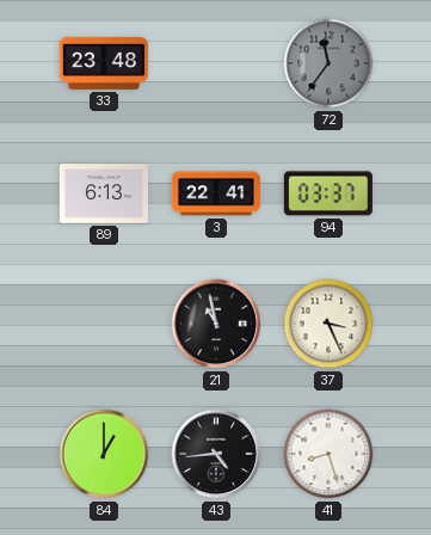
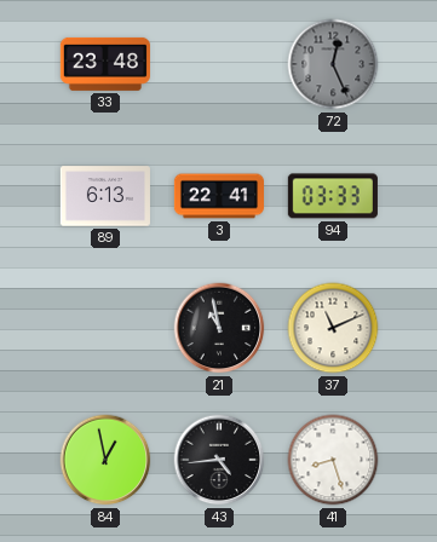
72: 11:36 -> 12:26
94: 03:37 -> 03:33
37: 3:26 -> 11:11
84: 1:00 -> 12:58
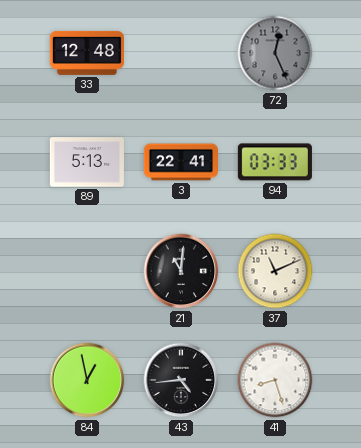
33: 23:48 -> 12:48
89: 6:13 -> 5:13
21: 10:58 -> 11:01
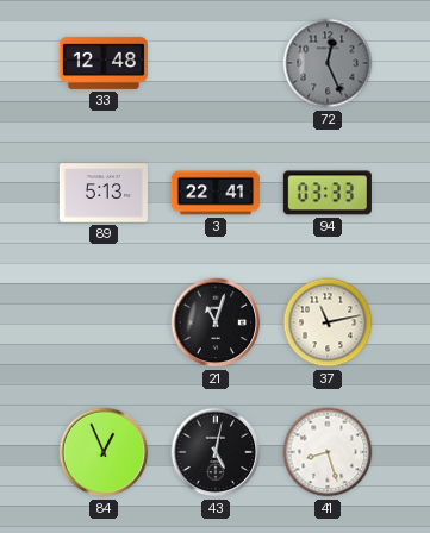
21: 11:01 -> 11:03
37: 11:11 -> 11:13
84: 12:58 -> 12:56
43: 4:44 -> 5:02
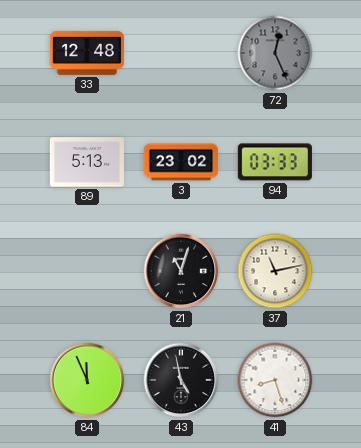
3: 22:41 -> 23:02
84: 12:56 -> 11:56
43: 5:02 -> 4:58
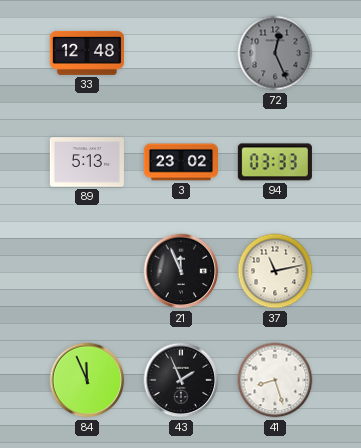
21: 11:03 -> 11:56
43: 4:58 -> 1:56
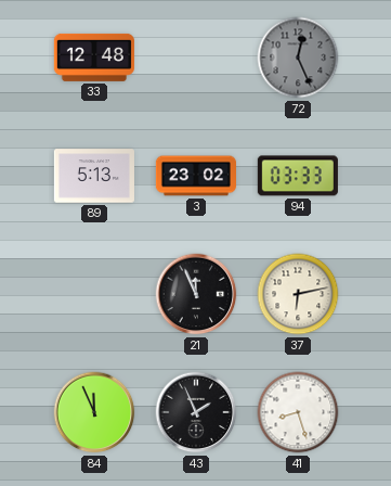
37: 11:13 -> 6:13
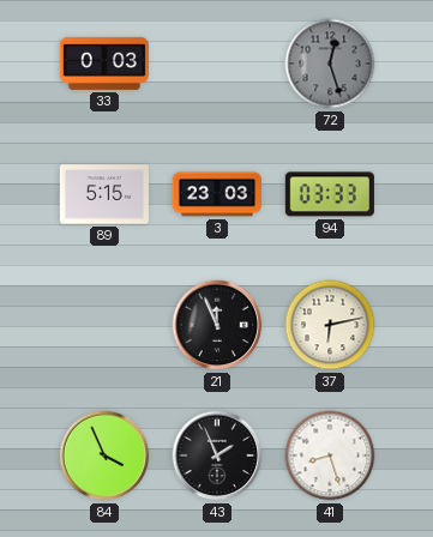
33: 12:48 -> 0:03
72: 12:26 -> 12:27
89: 5:13 -> 5:15
3: 23:02 -> 23:03
84: 11:56 -> 3:56
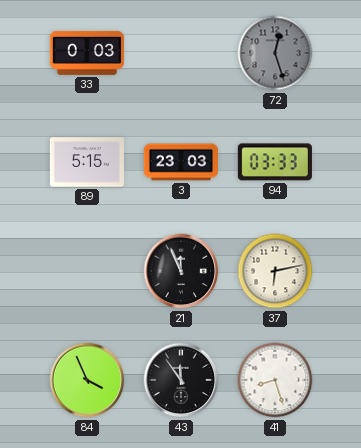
43: 1:56 -> 11:54
